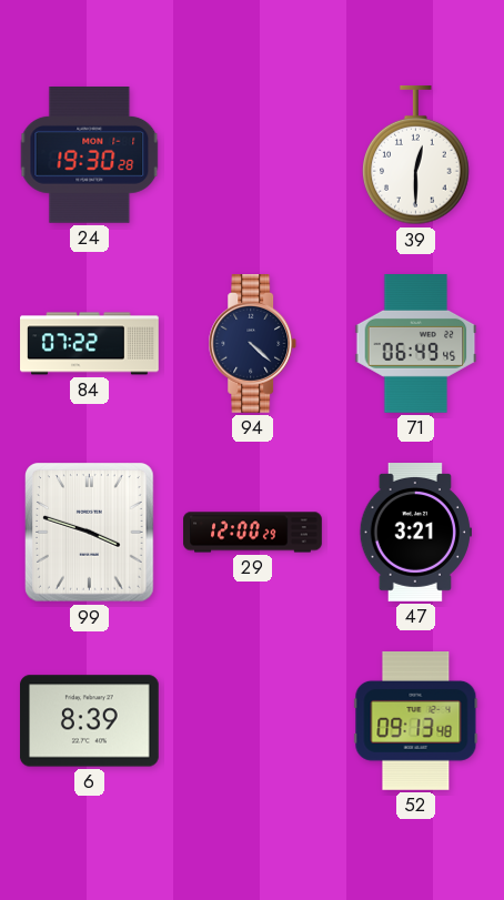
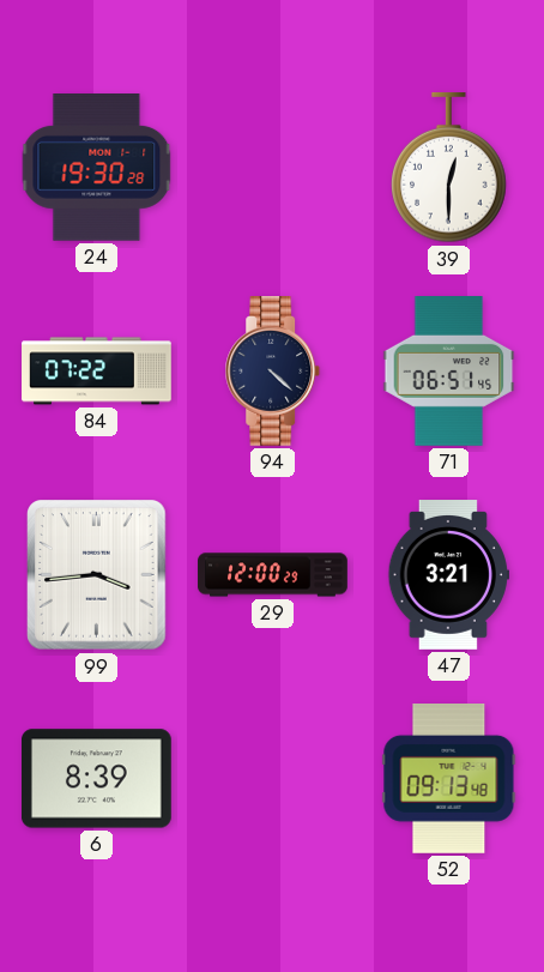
71: 06:49 -> 06:51
99: 3:48 -> 3:44
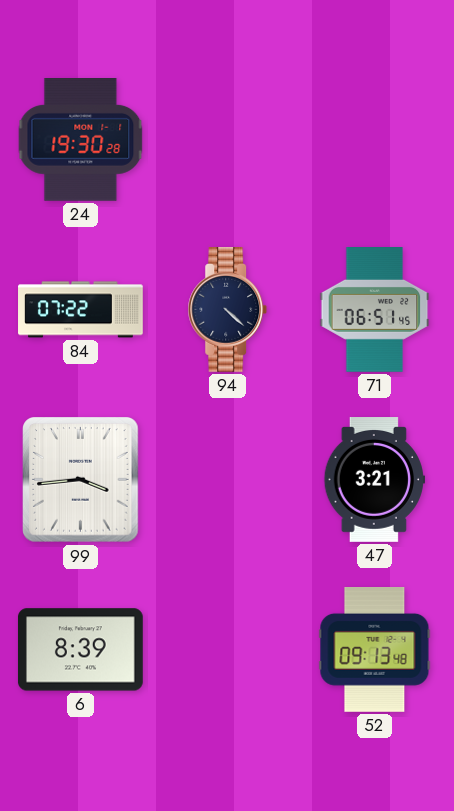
39: 12:30 -> none
29: 12:00 -> none
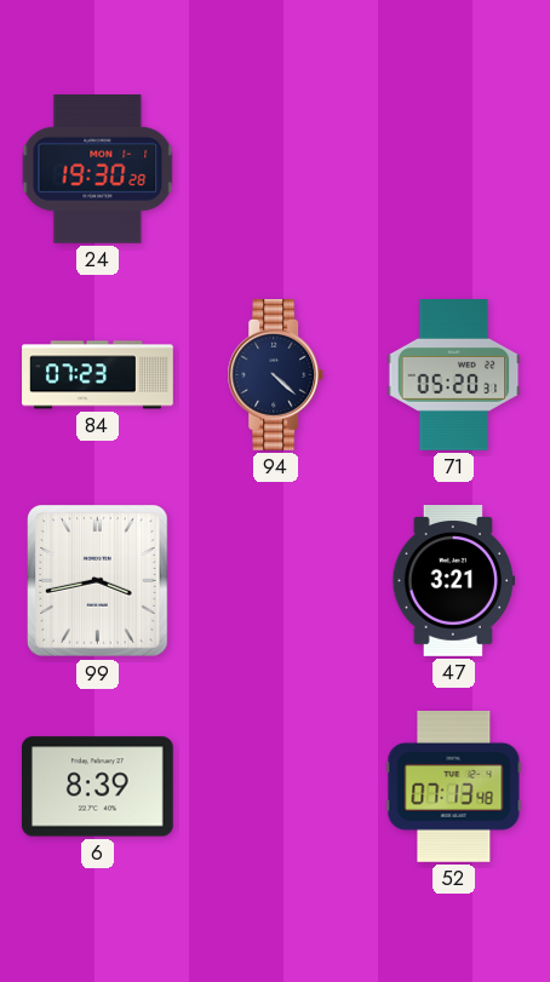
84: 07:22 -> 07:23
71: 06:51 -> 05:20
99: 3:44 -> 3:43
52: 09:13 -> 07:13
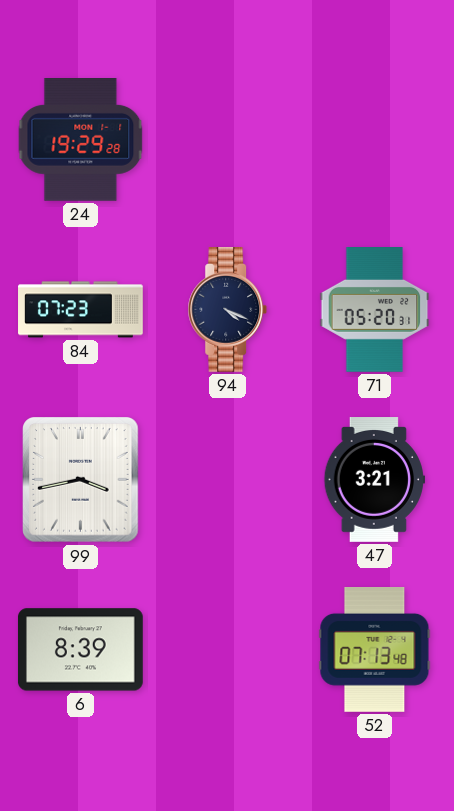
24: 19:30 -> 19:29
94: 4:22 -> 4:19
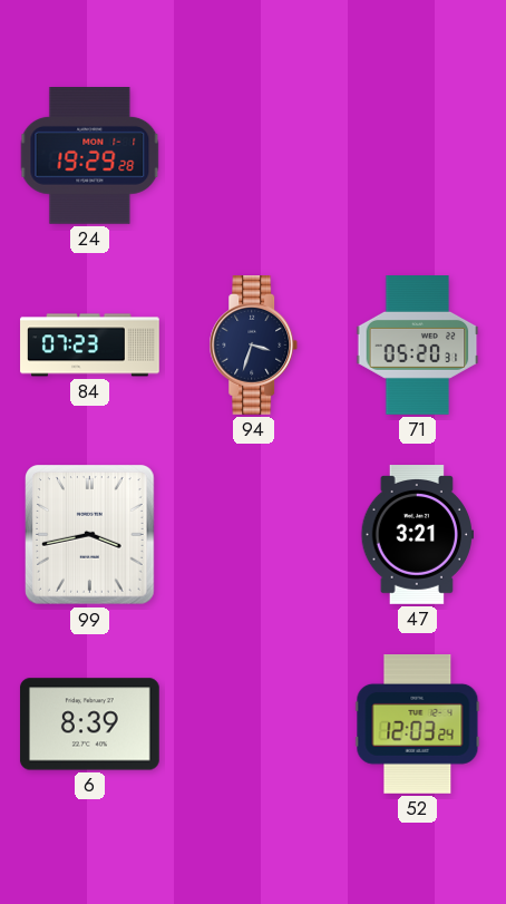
94: 4:19 -> 3:33
52: 07:13 -> 12:03
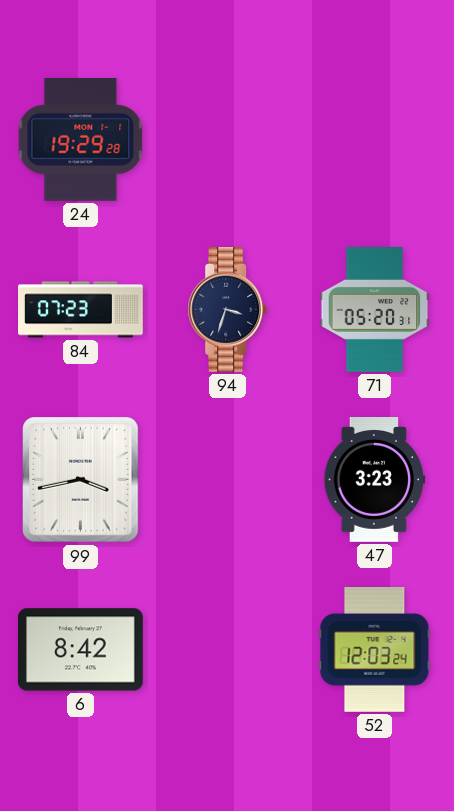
47: 3:21 -> 3:23
6: 8:39 -> 8:42
